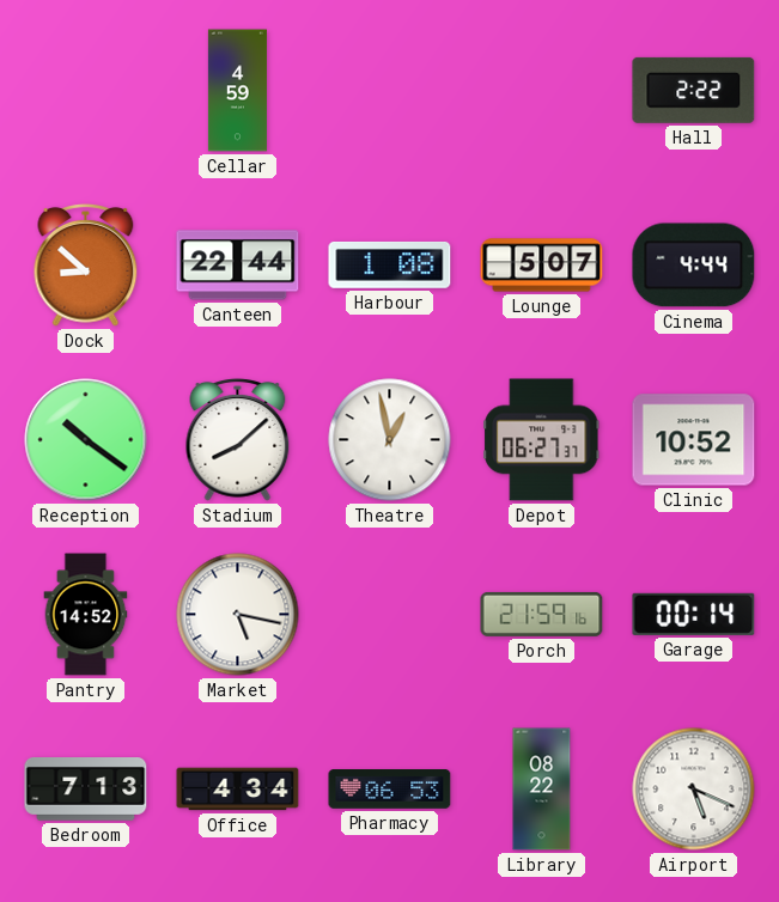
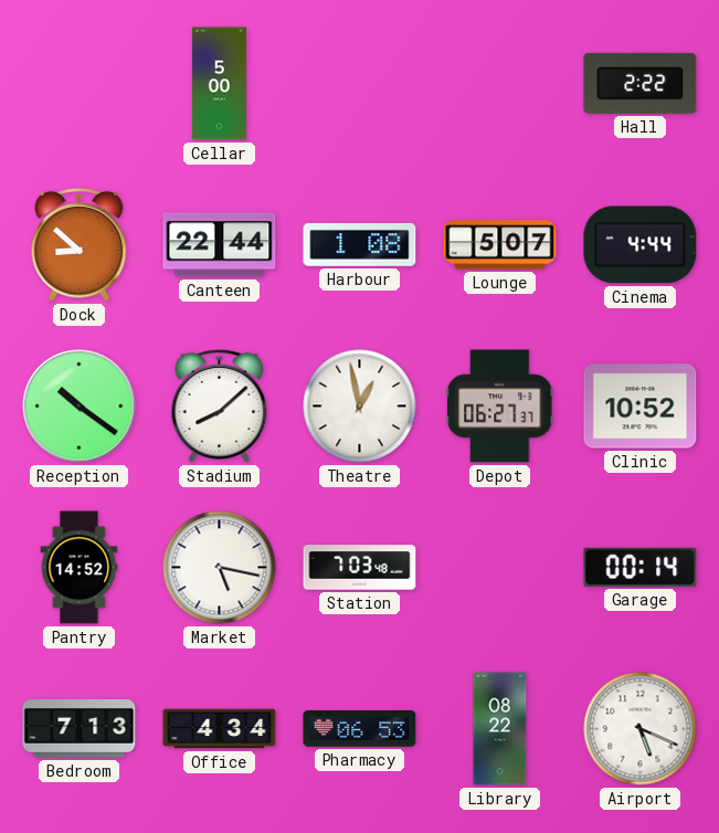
Cellar: 4:59 -> 5:00
Station: none -> 7:03
Porch: 21:59 -> none
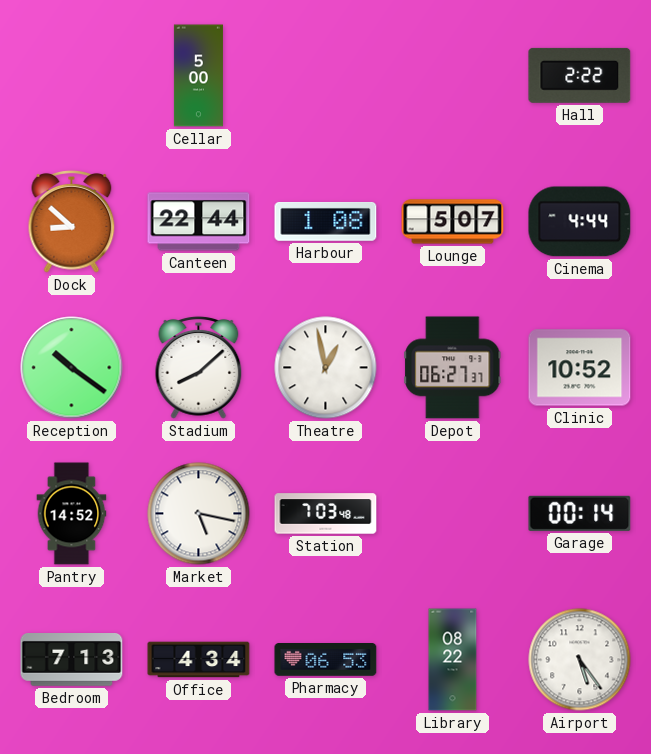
Airport: 5:19 -> 5:24
